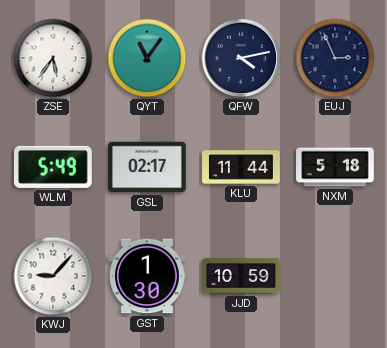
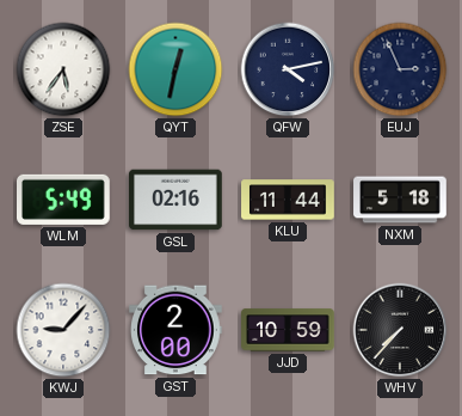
QYT: 11:06 -> 12:32
GSL: 02:17 -> 02:16
GST: 1:30 -> 2:00
WHV: none -> 7:37
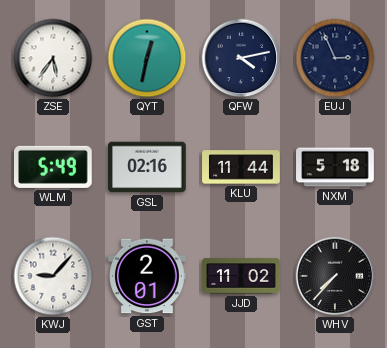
GST: 2:00 -> 2:01
JJD: 10:59 -> 11:02
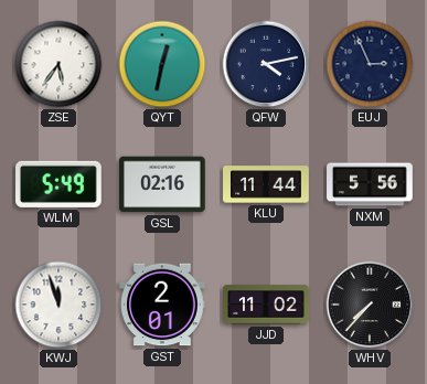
NXM: 5:18 -> 5:56
KWJ: 9:07 -> 11:57
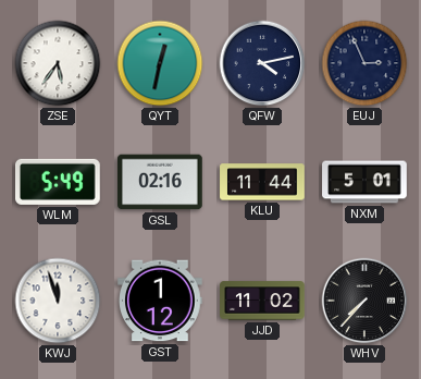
NXM: 5:56 -> 5:01
GST: 2:01 -> 1:12
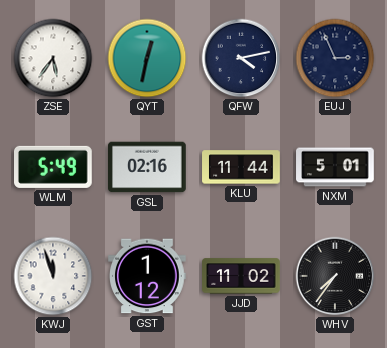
WHV: 7:37 -> 7:36
